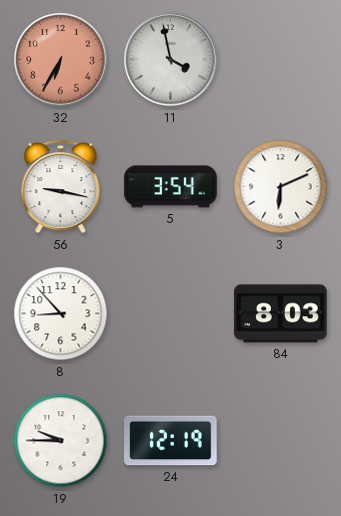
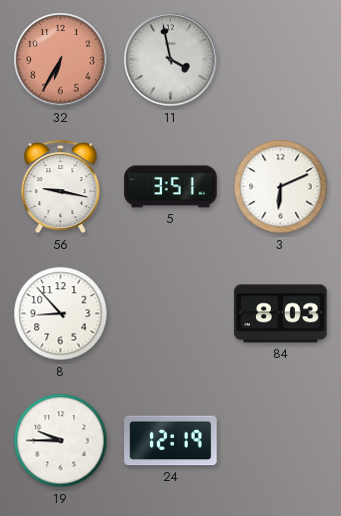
5: 3:54 -> 3:51
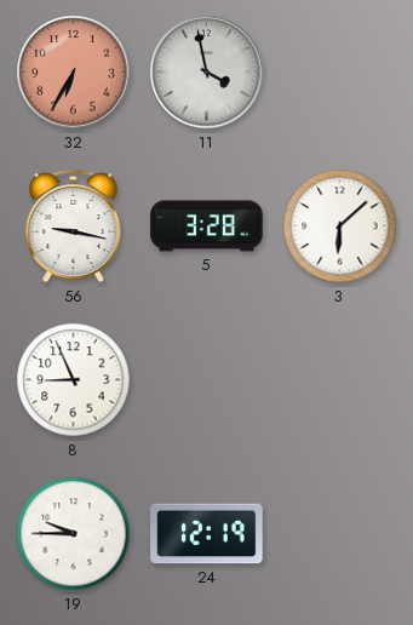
5: 3:51 -> 3:28
3: 6:11 -> 6:08
8: 8:53 -> 8:56
84: 8:03 -> none
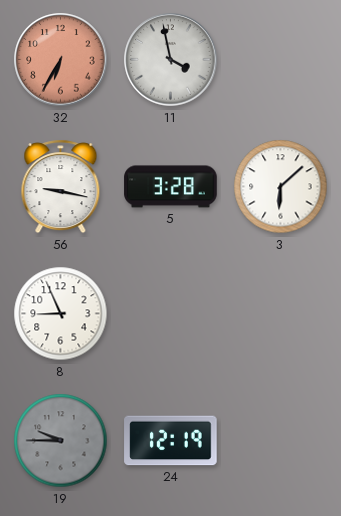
19 dial: white -> grey
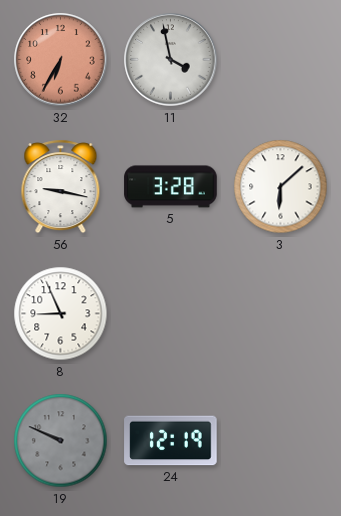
19: 9:45 -> 9:49
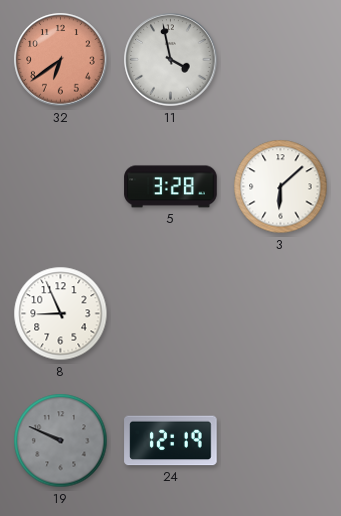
32: 6:35 -> 6:39
56: 9:17 -> none
